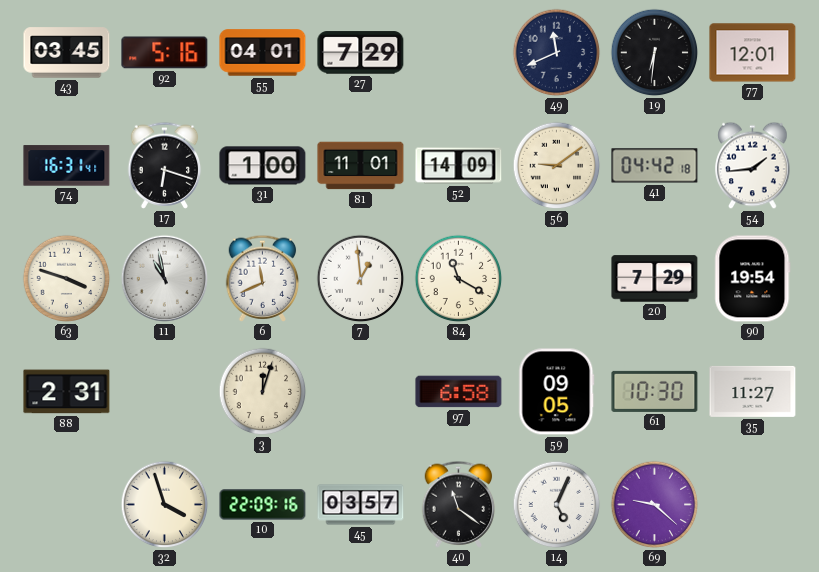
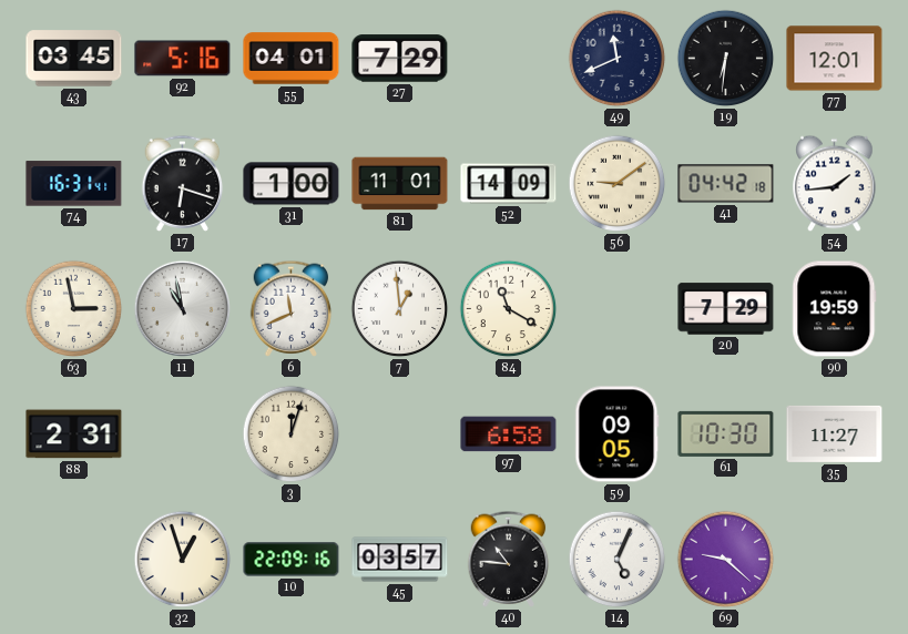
63: 3:48 -> 2:58
90: 19:54 -> 19:59
32: 3:57 -> 12:57
40: 11:21 -> 10:46
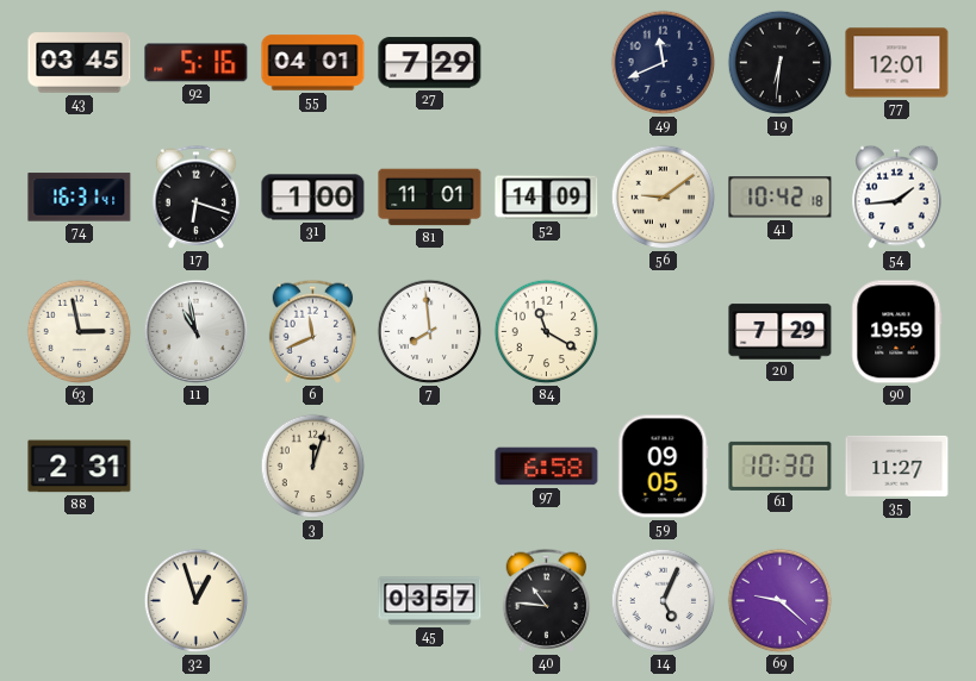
41: 04:42 -> 10:42
7: 12:59 -> 7:59
10: 22:09 -> none
